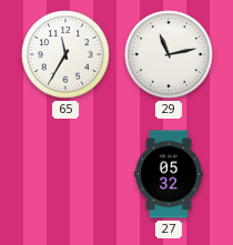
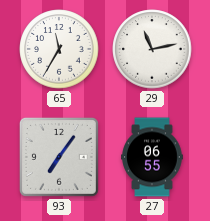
93: none -> 7:06
27: 05:32 -> 06:55
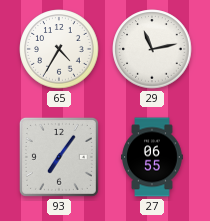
65: 11:35 -> 4:35
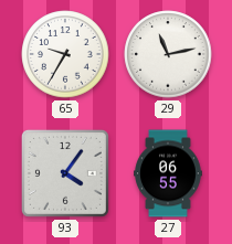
65: 4:35 -> 9:35
93: 7:06 -> 4:06
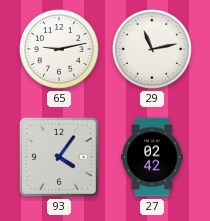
65: 9:35 -> 9:13
27: 06:55 -> 02:42
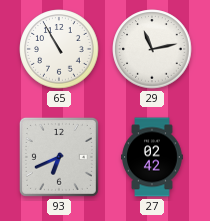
65: 9:13 -> 10:55
93: 4:06 -> 6:41
